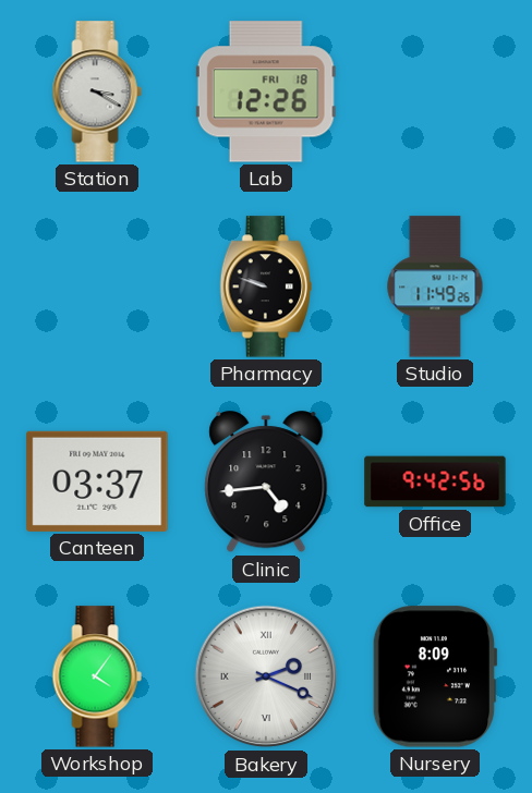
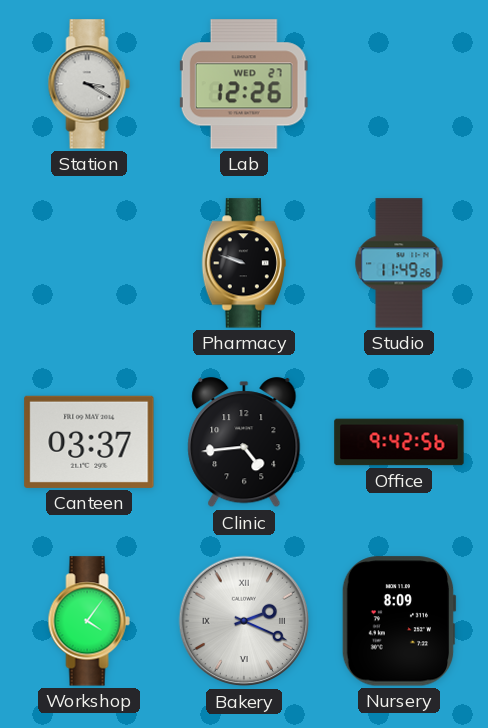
Lab date: FRI 18 -> WED 27
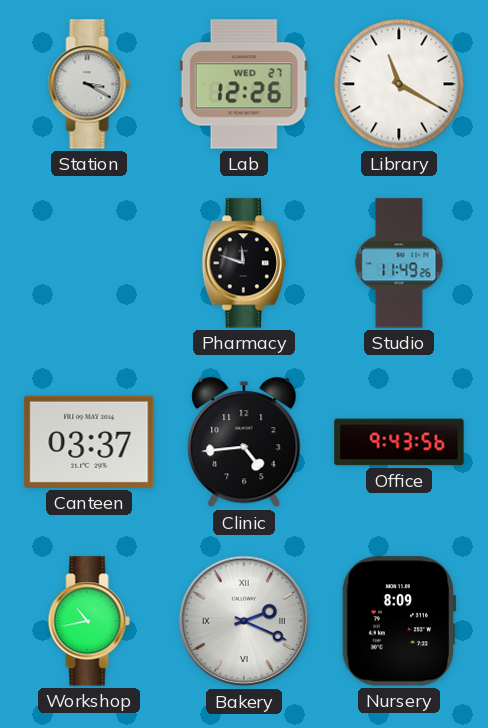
Library: none -> 11:20
Pharmacy: 9:48 -> 11:48
Office: 9:42 -> 9:43
Workshop: 4:06 -> 10:43
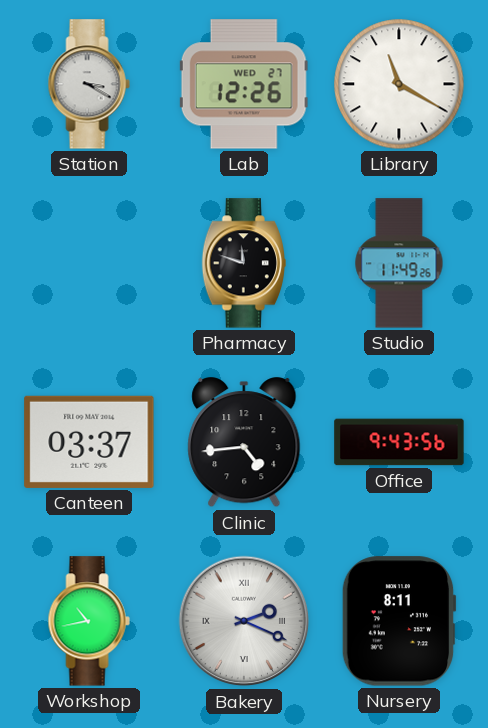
Nursery: 8:09 -> 8:11
